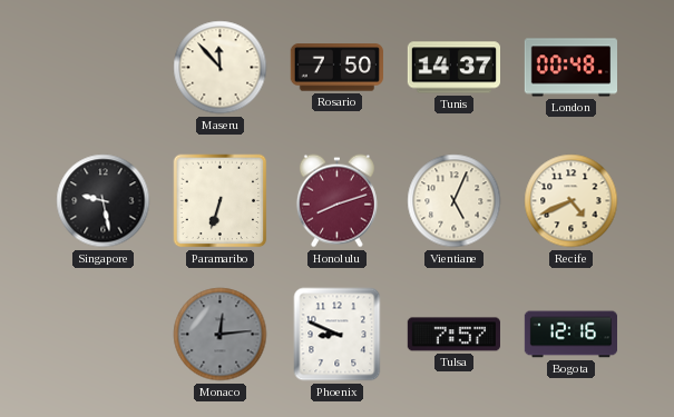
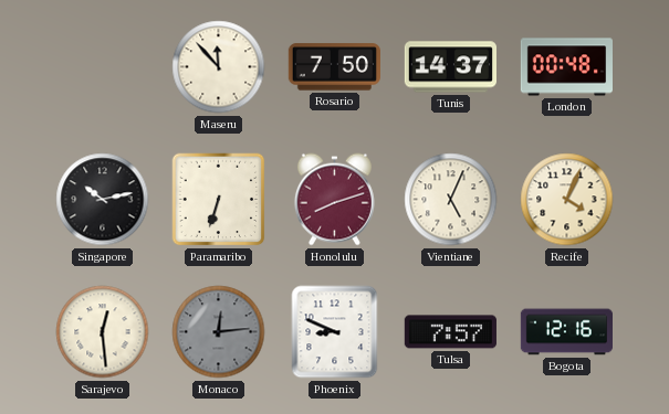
Singapore: 9:28 -> 10:13
Recife: 4:41 -> 4:04
Sarajevo: none -> 12:29
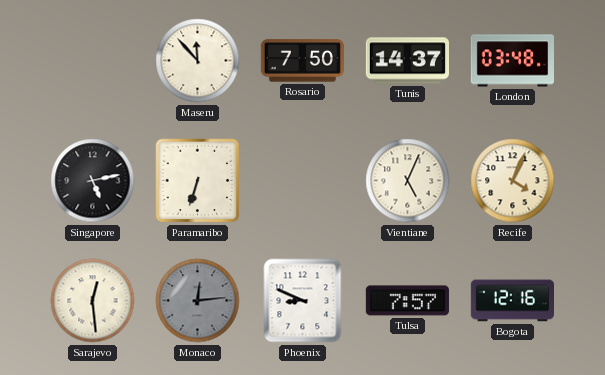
London: 00:48 -> 03:48
Singapore: 10:13 -> 5:13
Honolulu: 8:12 -> none
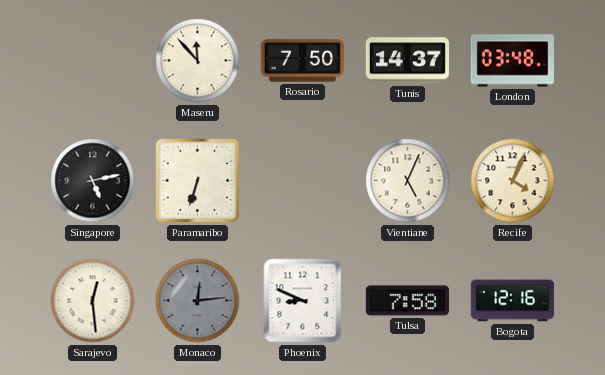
Tulsa: 7:57 -> 7:58
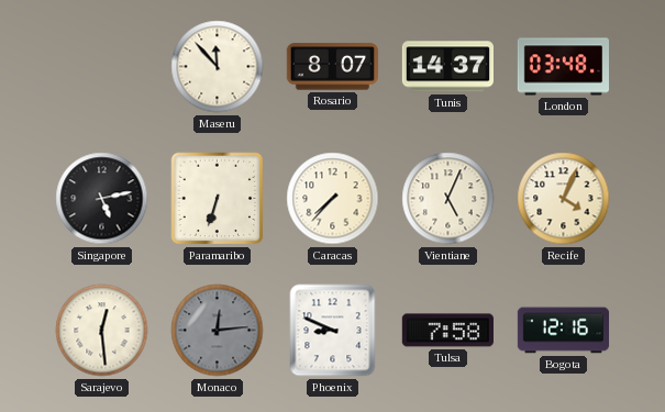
Rosario: 7:50 -> 8:07
Caracas: none -> 7:37
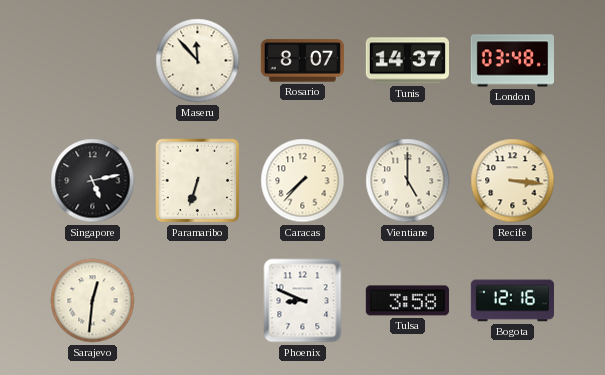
Vientiane: 5:04 -> 5:00
Recife: 4:04 -> 3:16
Sarajevo: 12:29 -> 12:31
Monaco: 12:14 -> none
Tulsa: 7:58 -> 3:58
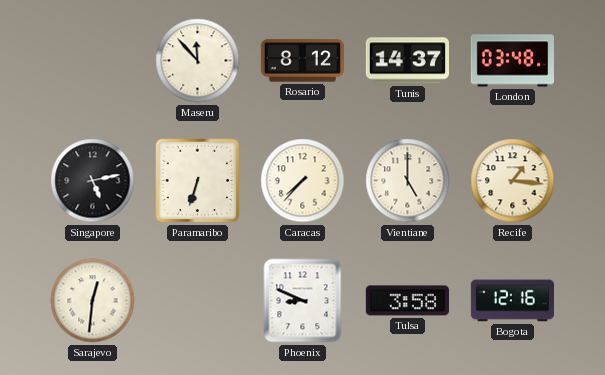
Rosario: 8:07 -> 8:12
Recife: 3:16 -> 1:16
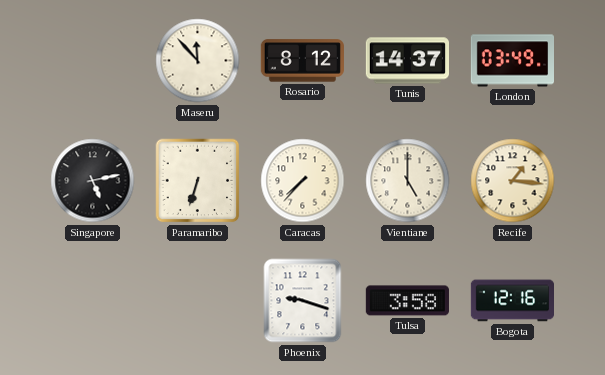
London: 03:48 -> 03:49
Sarajevo: 12:31 -> none
Phoenix: 8:49 -> 9:18
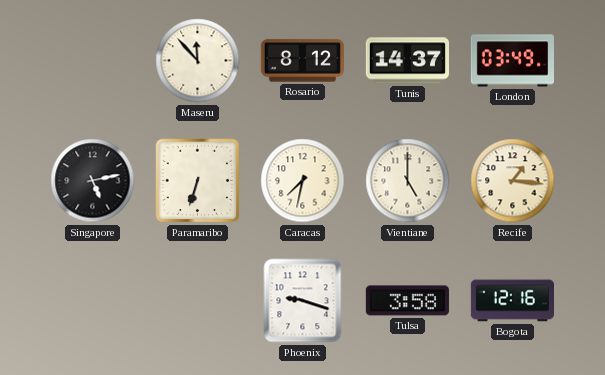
Caracas: 7:37 -> 7:32
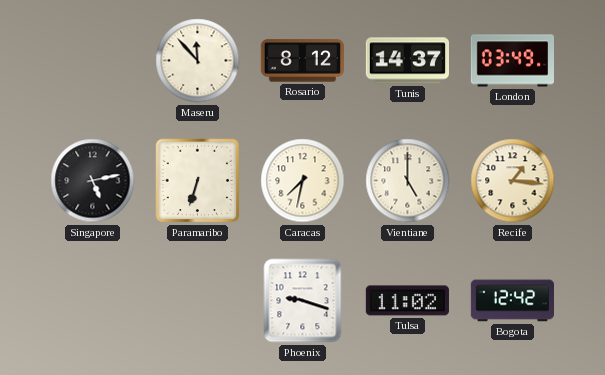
Tulsa: 3:58 -> 11:02
Bogota: 12:16 -> 12:42
